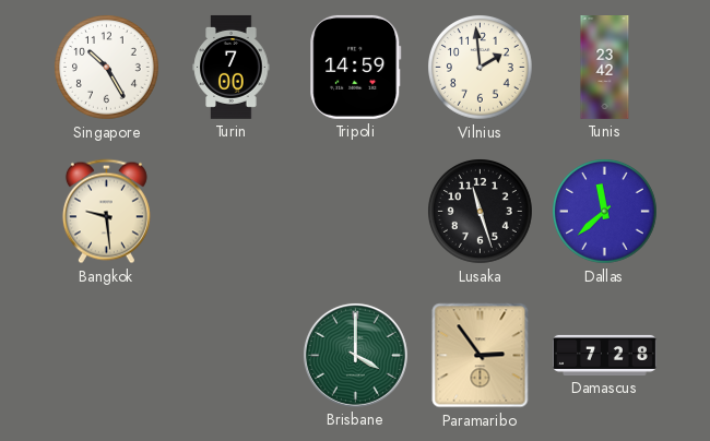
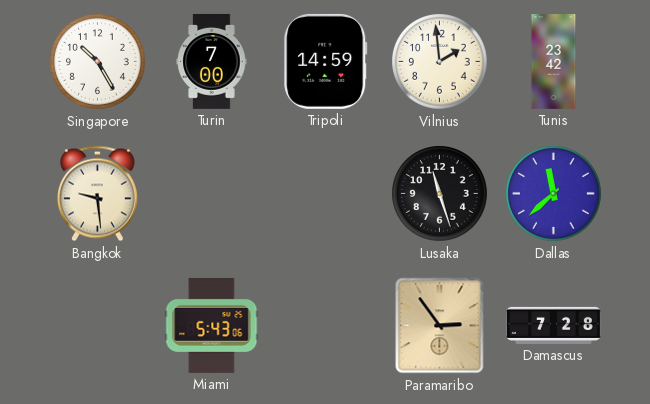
Miami: none -> 5:43
Brisbane: 4:00 -> none
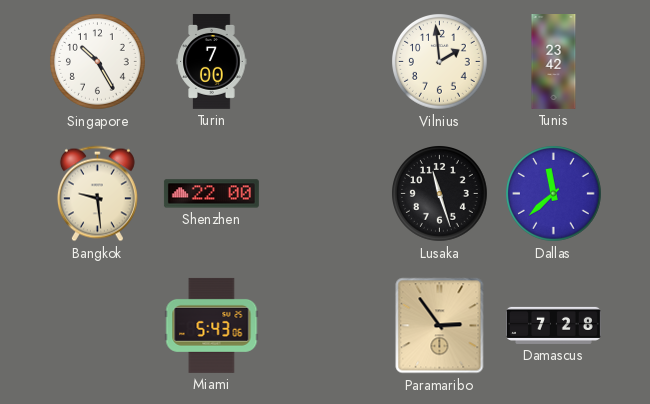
Tripoli: 14:59 -> none
Shenzhen: none -> 22:00
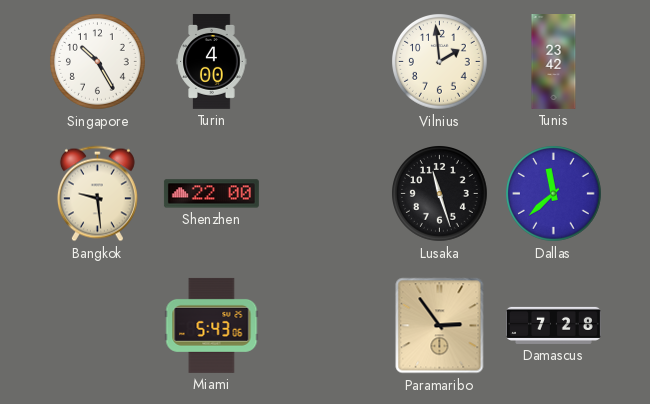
Turin: 7:00 -> 4:00
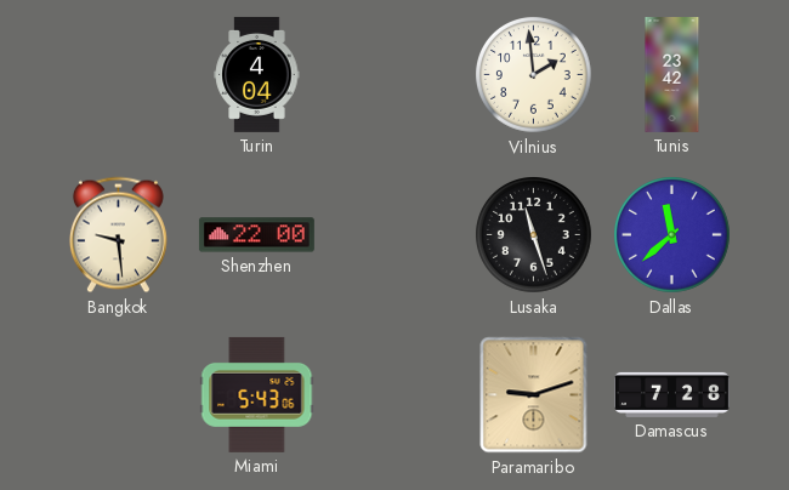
Singapore: 10:25 -> none
Turin: 4:00 -> 4:04
Paramaribo: 2:54 -> 9:12
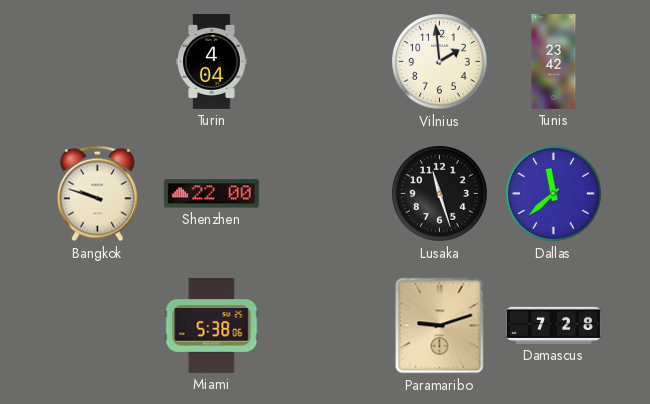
Bangkok: 9:29 -> 9:48
Miami: 5:43 -> 5:38
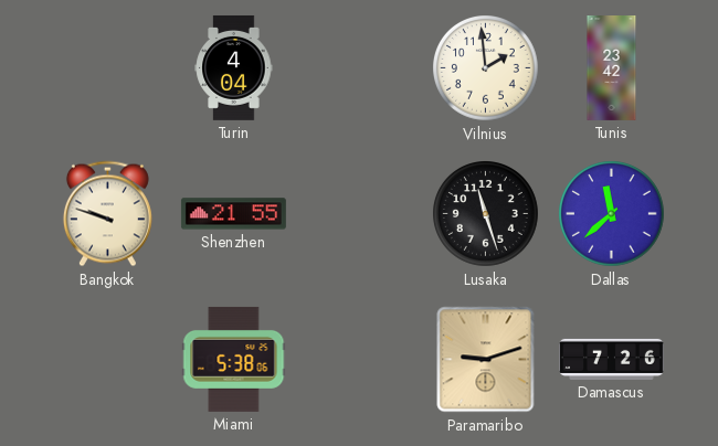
Shenzhen: 22:00 -> 21:55
Damascus: 7:28 -> 7:26
